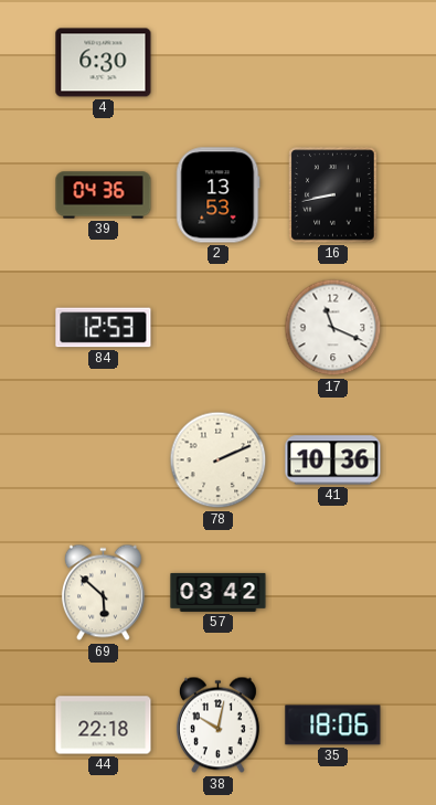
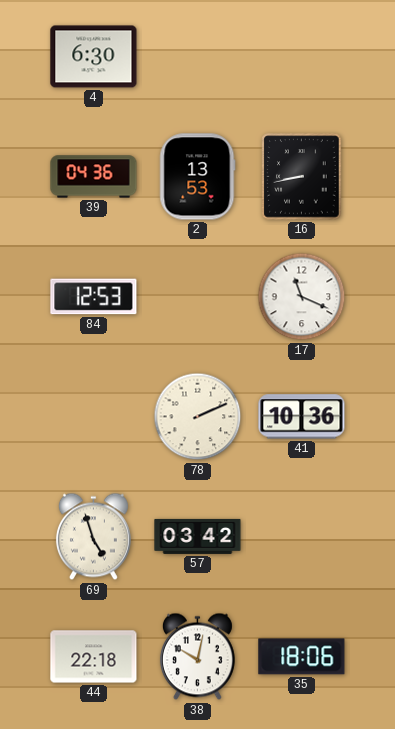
69: 5:52 -> 4:57
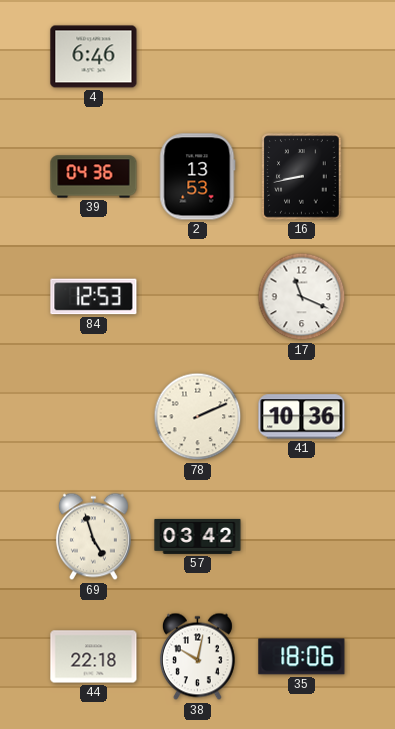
4: 6:30 -> 6:46
